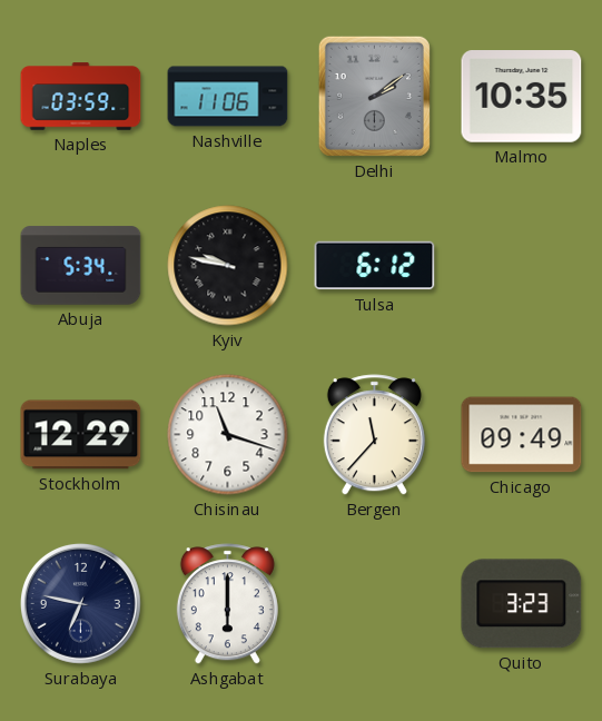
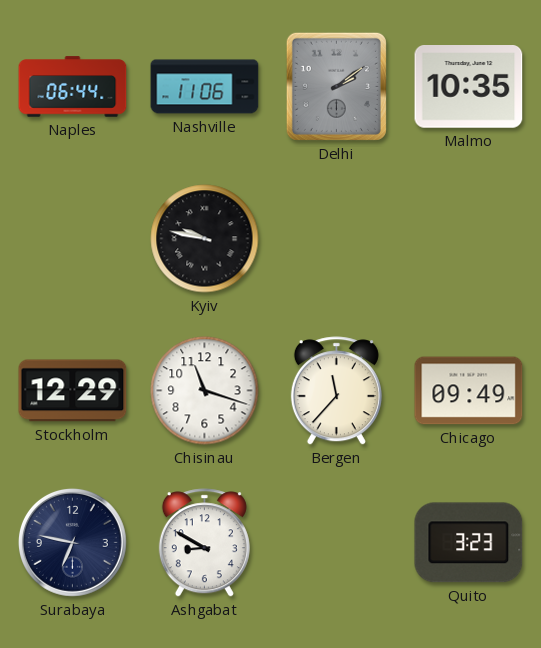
Naples: 03:59 -> 06:44
Abuja: 5:34 -> none
Tulsa: 6:12 -> none
Ashgabat: 6:00 -> 8:50
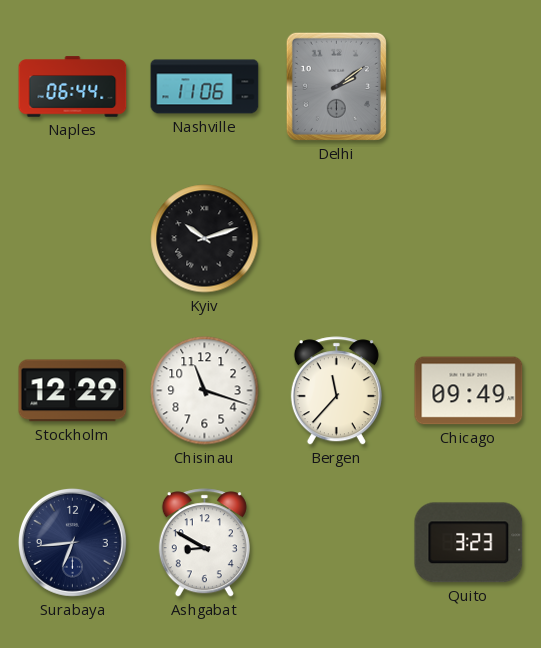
Malmo: 10:35 -> none
Kyiv: 9:47 -> 10:12
Surabaya: 6:47 -> 6:44
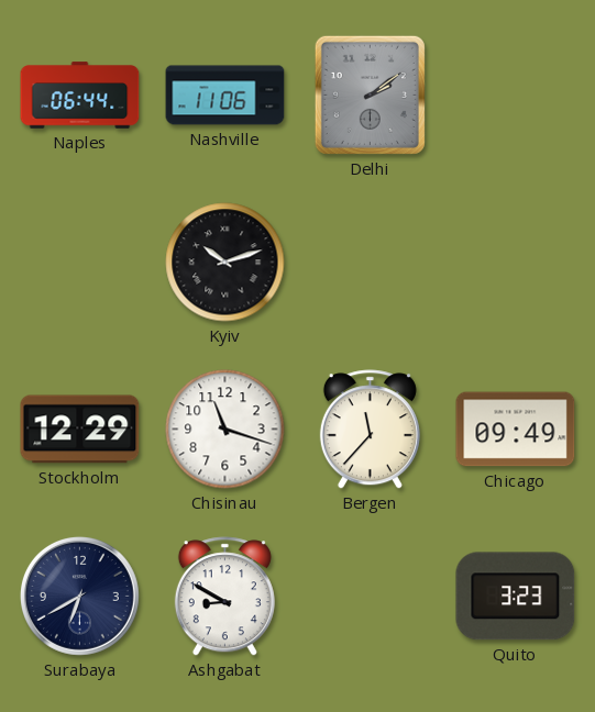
Surabaya: 6:44 -> 6:40
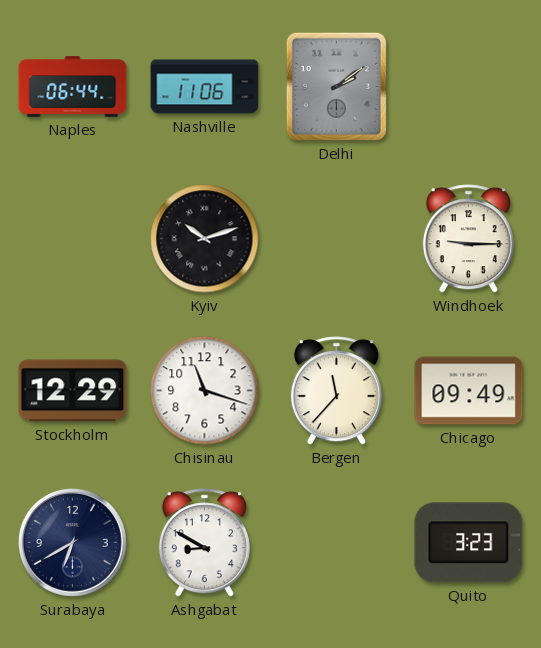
Windhoek: none -> 9:15
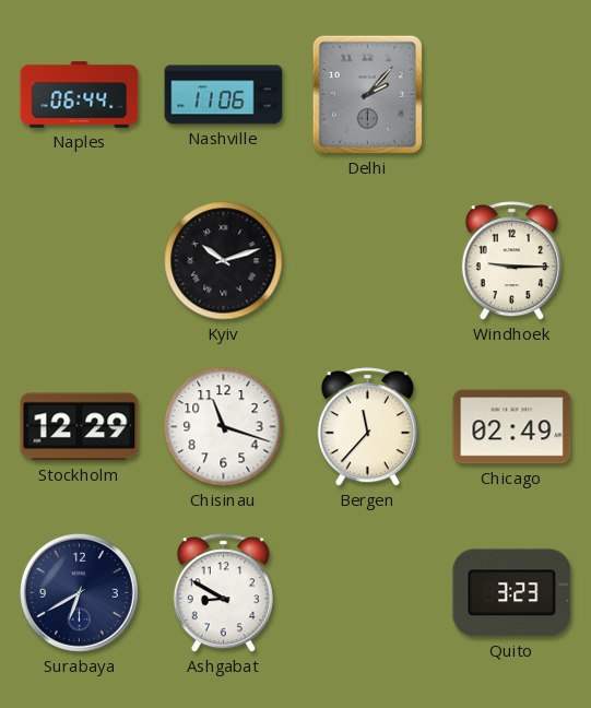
Delhi: 2:09 -> 2:07
Chicago: 09:49 -> 02:49
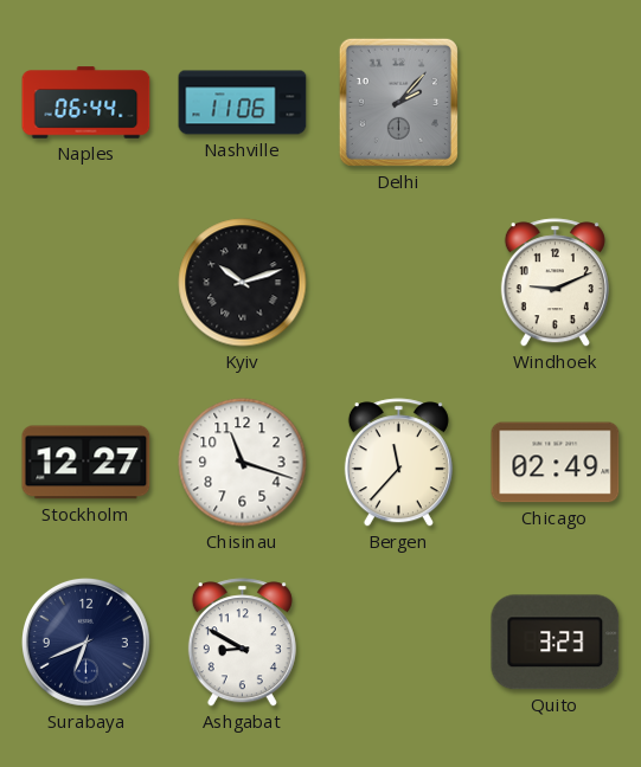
Windhoek: 9:15 -> 9:11
Stockholm: 12:29 -> 12:27
Surabaya: 6:40 -> 6:41
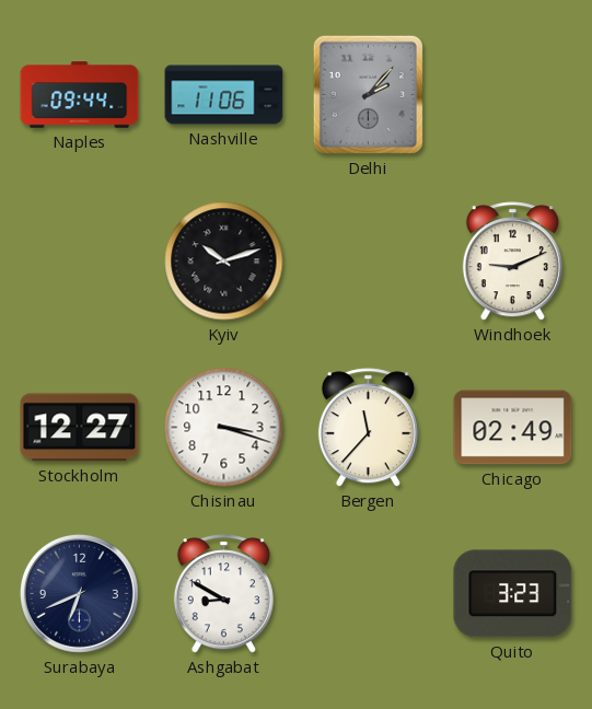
Naples: 06:44 -> 09:44
Chisinau: 11:18 -> 3:18
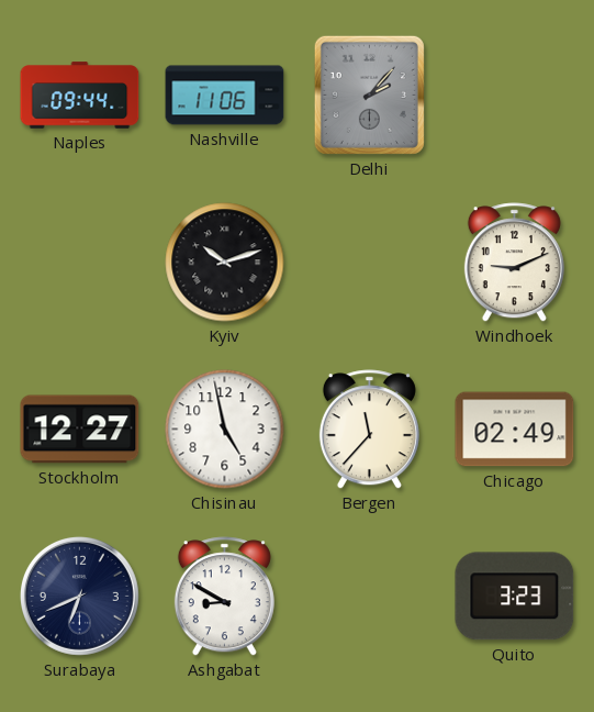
Chisinau: 3:18 -> 4:58
